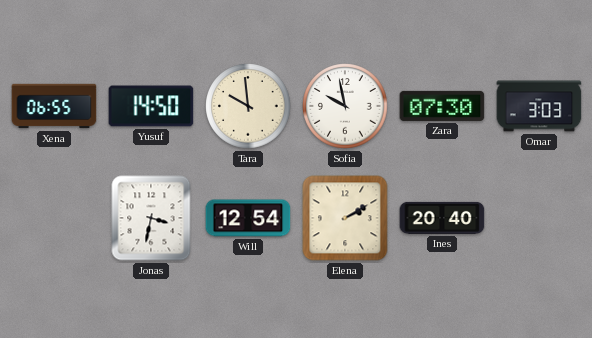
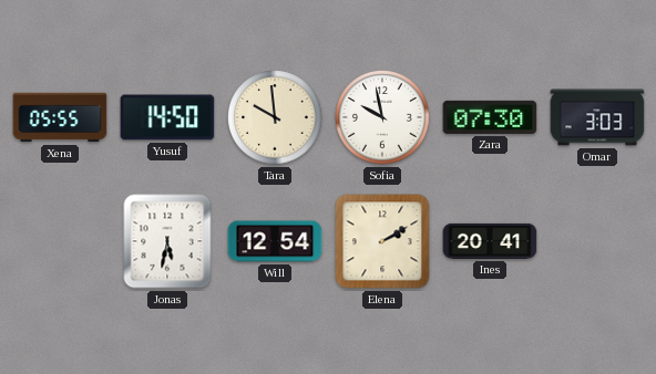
Xena: 06:55 -> 05:55
Jonas: 3:32 -> 5:32
Ines: 20:40 -> 20:41
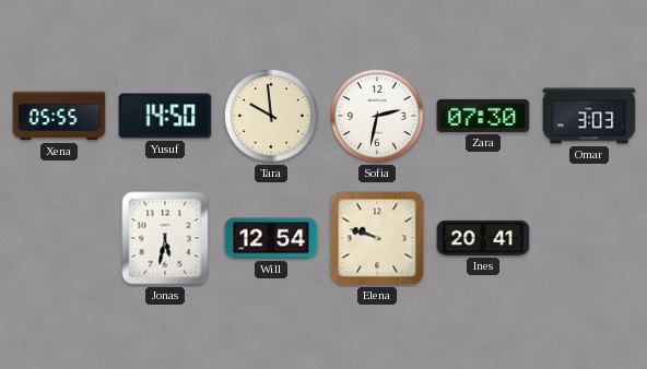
Sofia: 9:58 -> 2:32
Elena: 2:10 -> 9:48
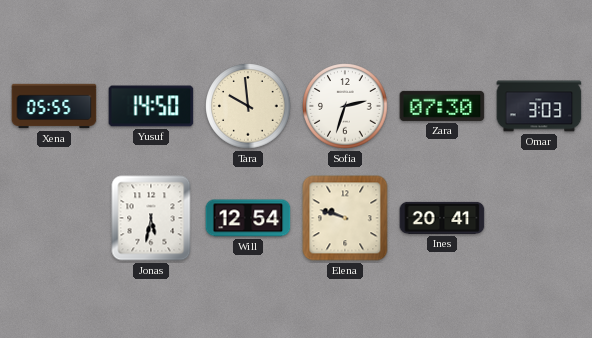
Sofia: 2:32 -> 2:33
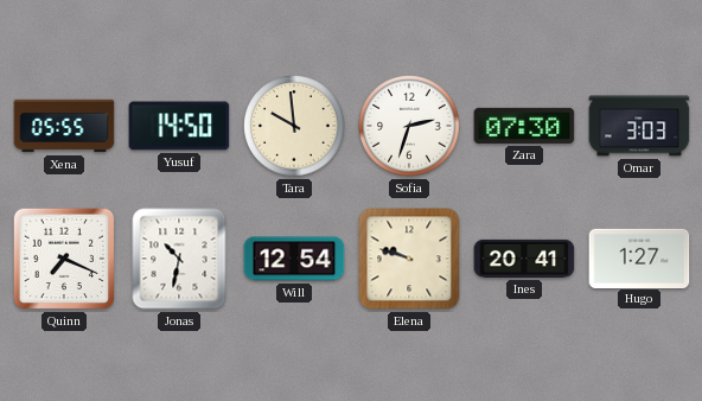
Quinn: none -> 7:19
Jonas: 5:32 -> 10:32
Hugo: none -> 1:27
